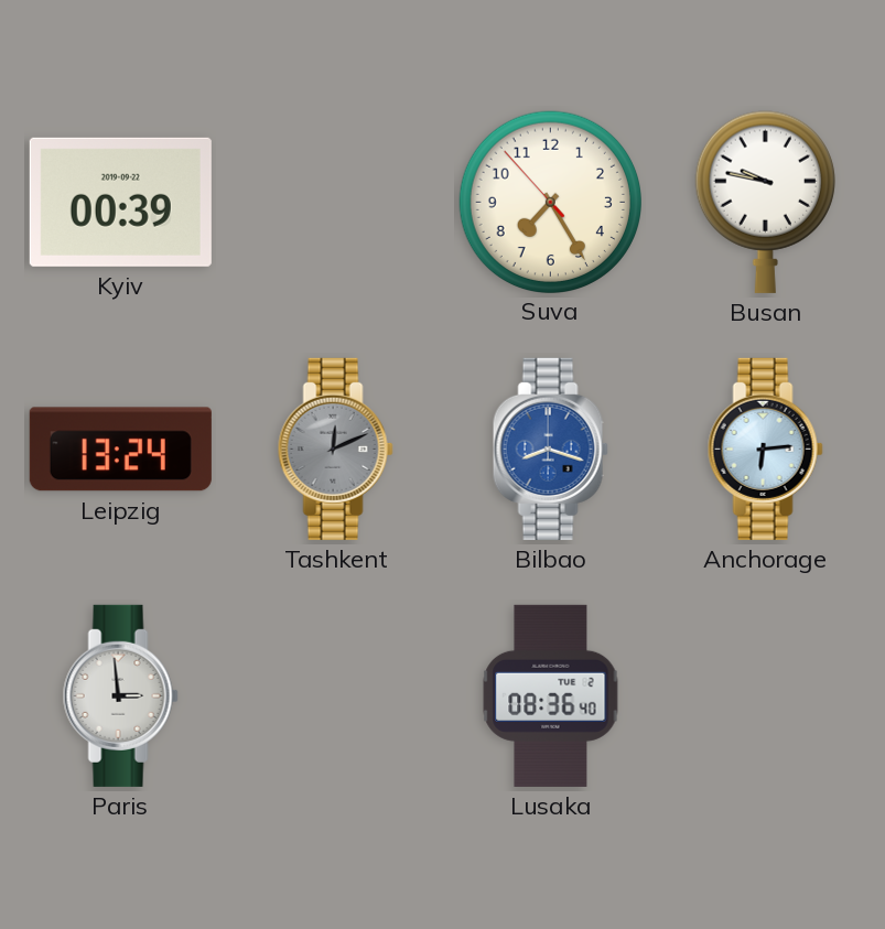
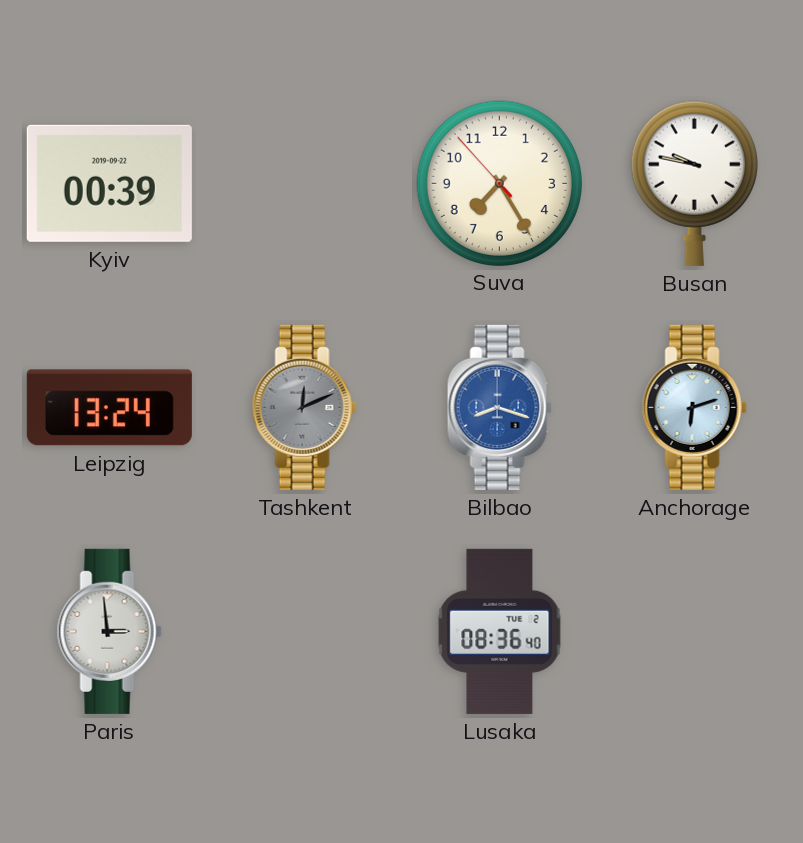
Anchorage: 6:14 -> 6:12
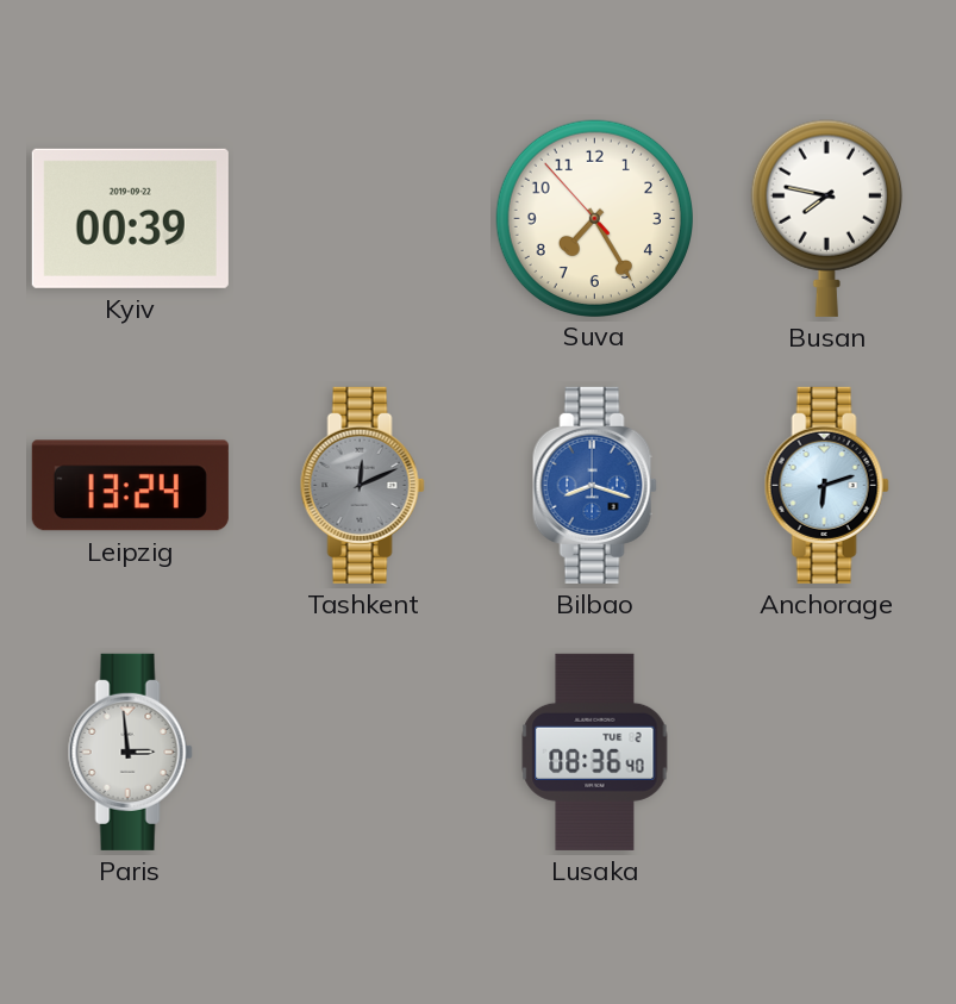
Busan: 9:47 -> 7:47
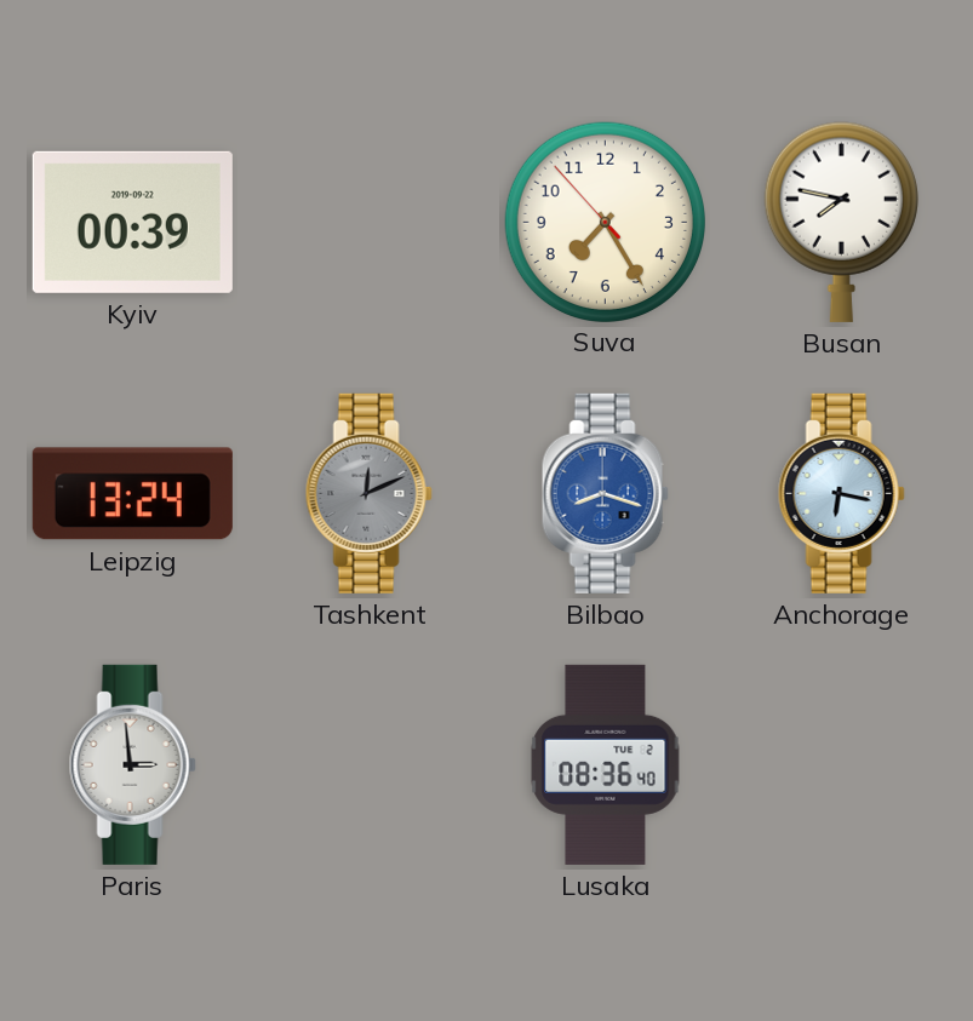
Anchorage: 6:12 -> 6:17
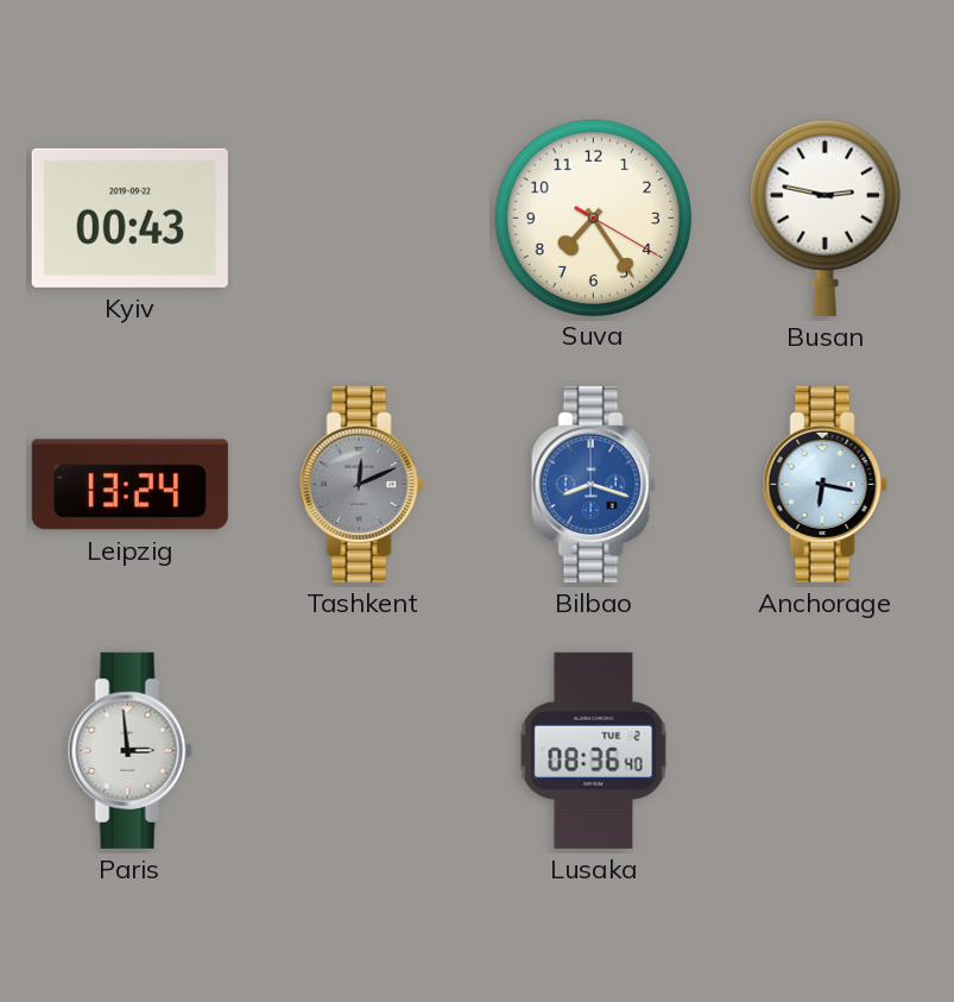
Kyiv: 00:39 -> 00:43
Suva: 7:24:53 -> 7:24:20
Busan: 7:47 -> 2:47
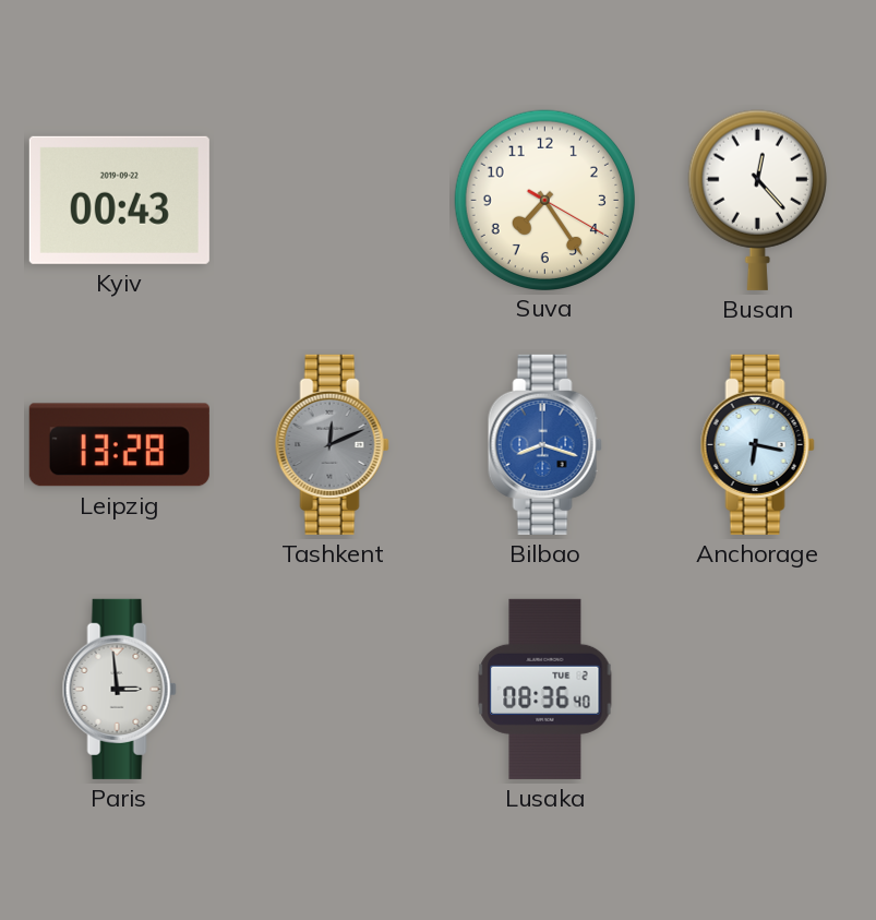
Busan: 2:47 -> 12:23
Leipzig: 13:24 -> 13:28
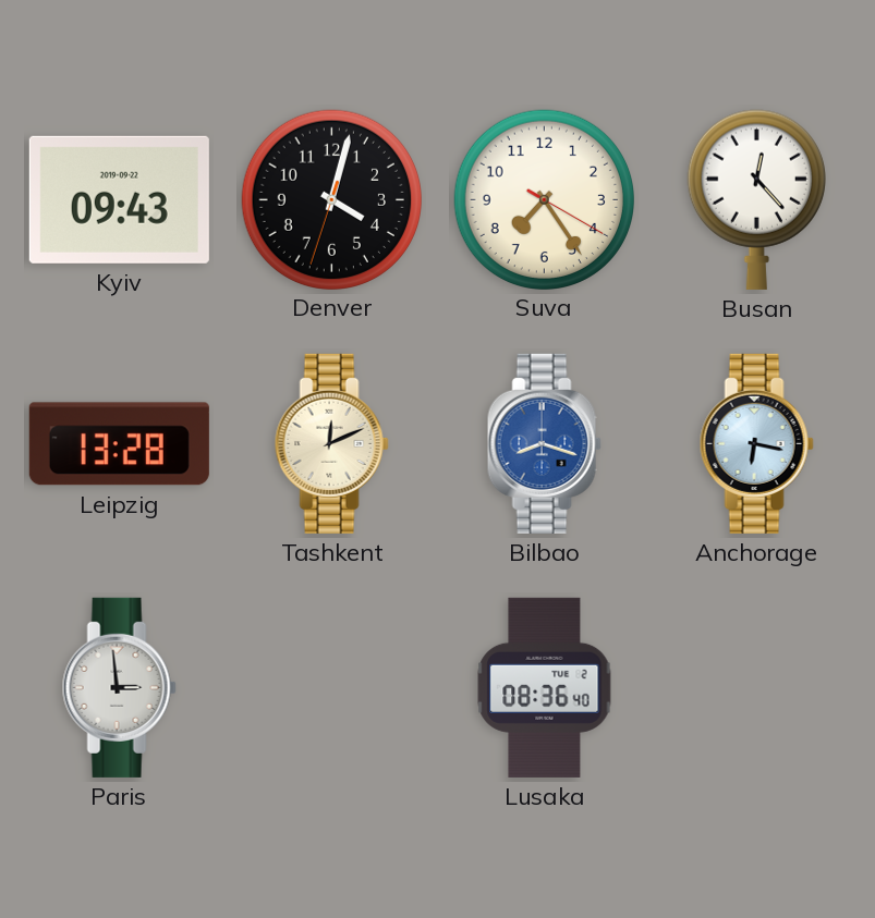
Kyiv: 00:43 -> 09:43
Denver: none -> 4:02
Tashkent dial: grey -> cream
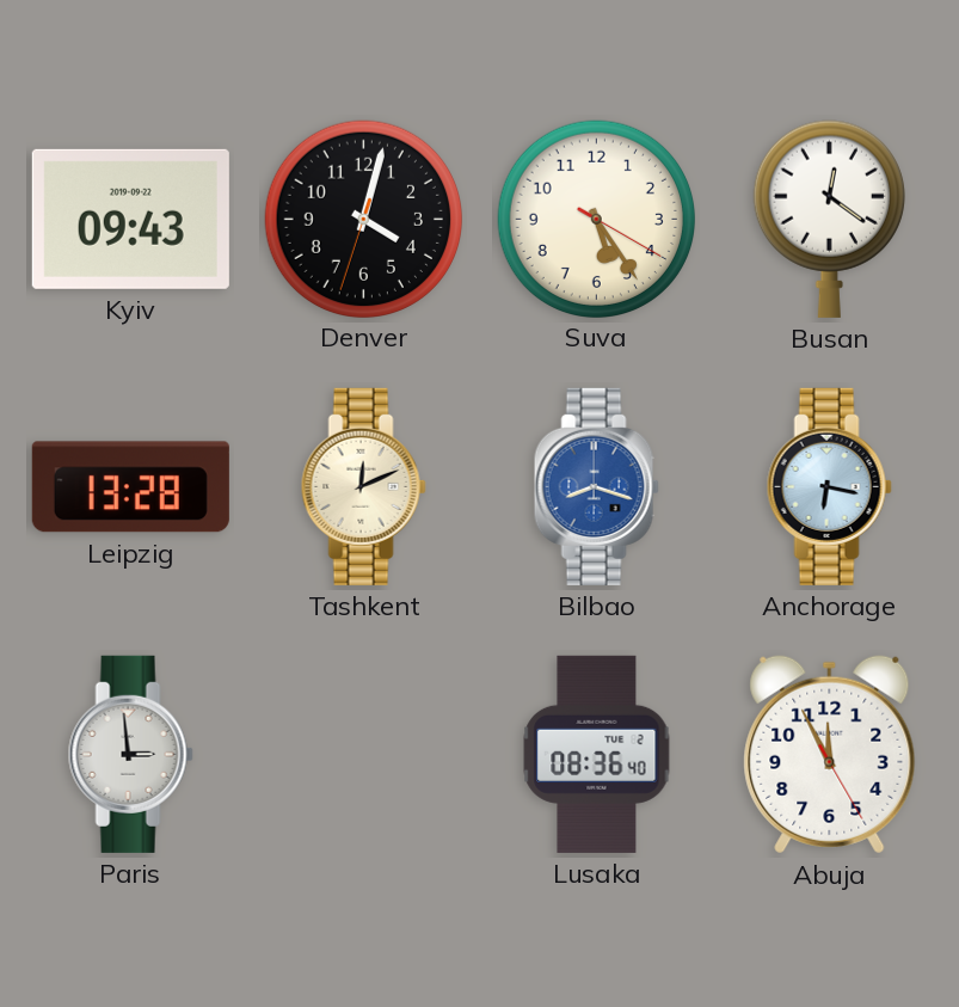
Suva: 7:24 -> 5:24
Busan: 12:23 -> 12:21
Abuja: none -> 11:55
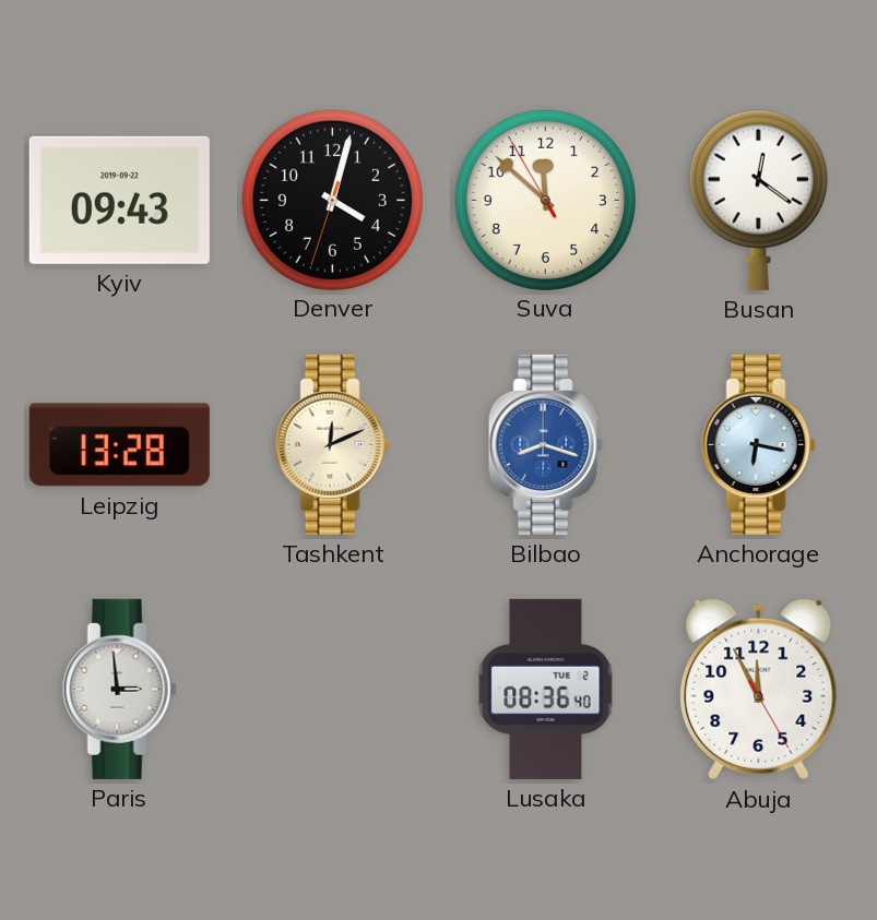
Suva: 5:24 -> 11:51
